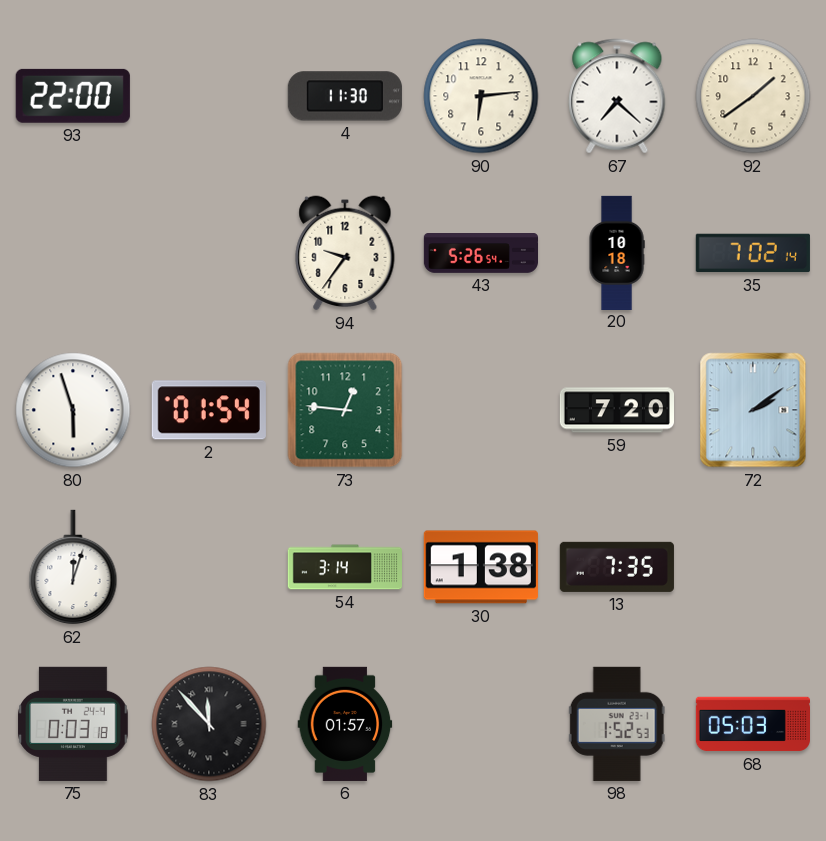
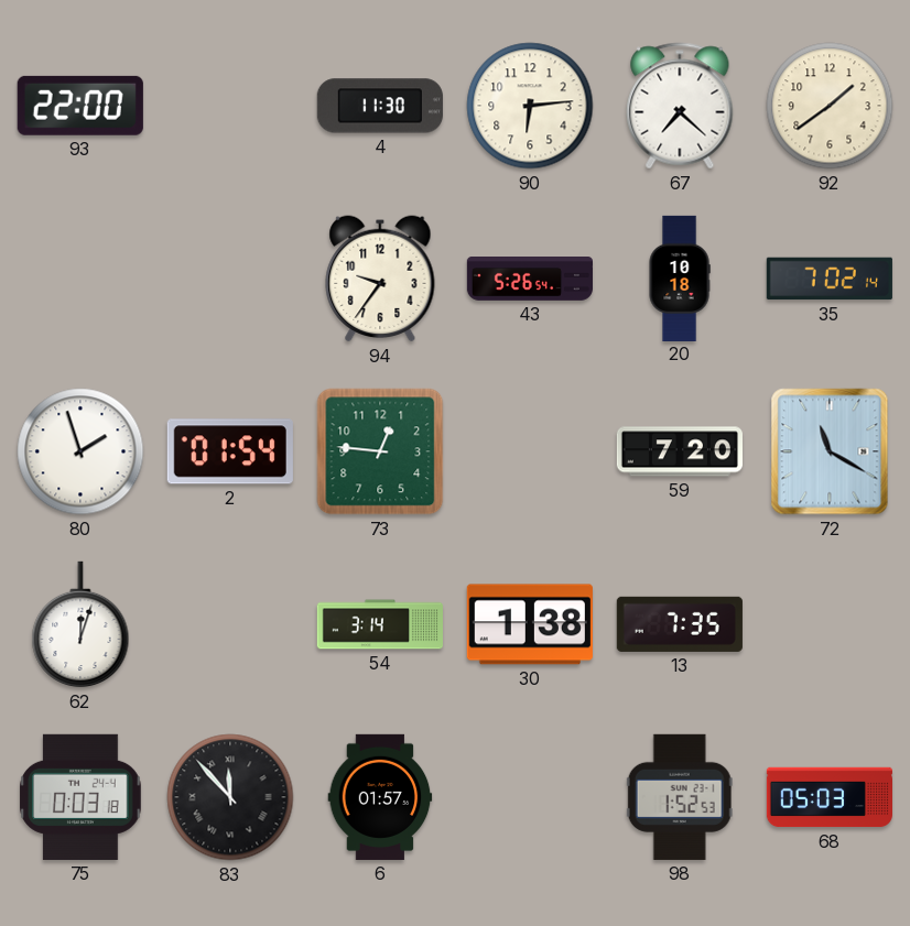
80: 5:57 -> 1:57
72: 2:09 -> 11:20
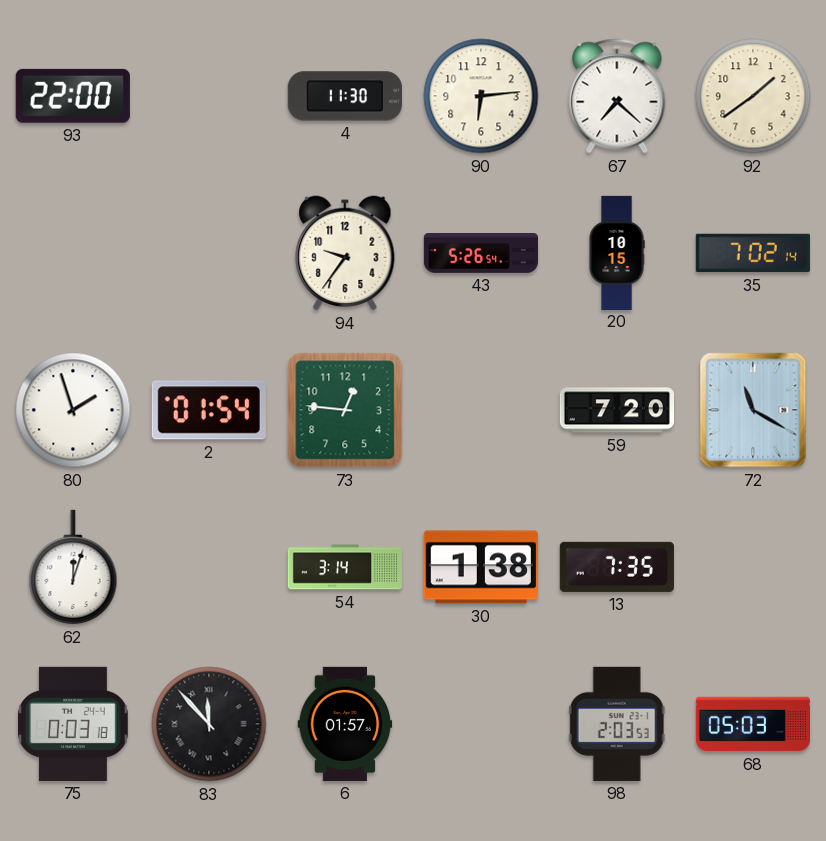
20: 10:18 -> 10:15
98: 1:52 -> 2:03
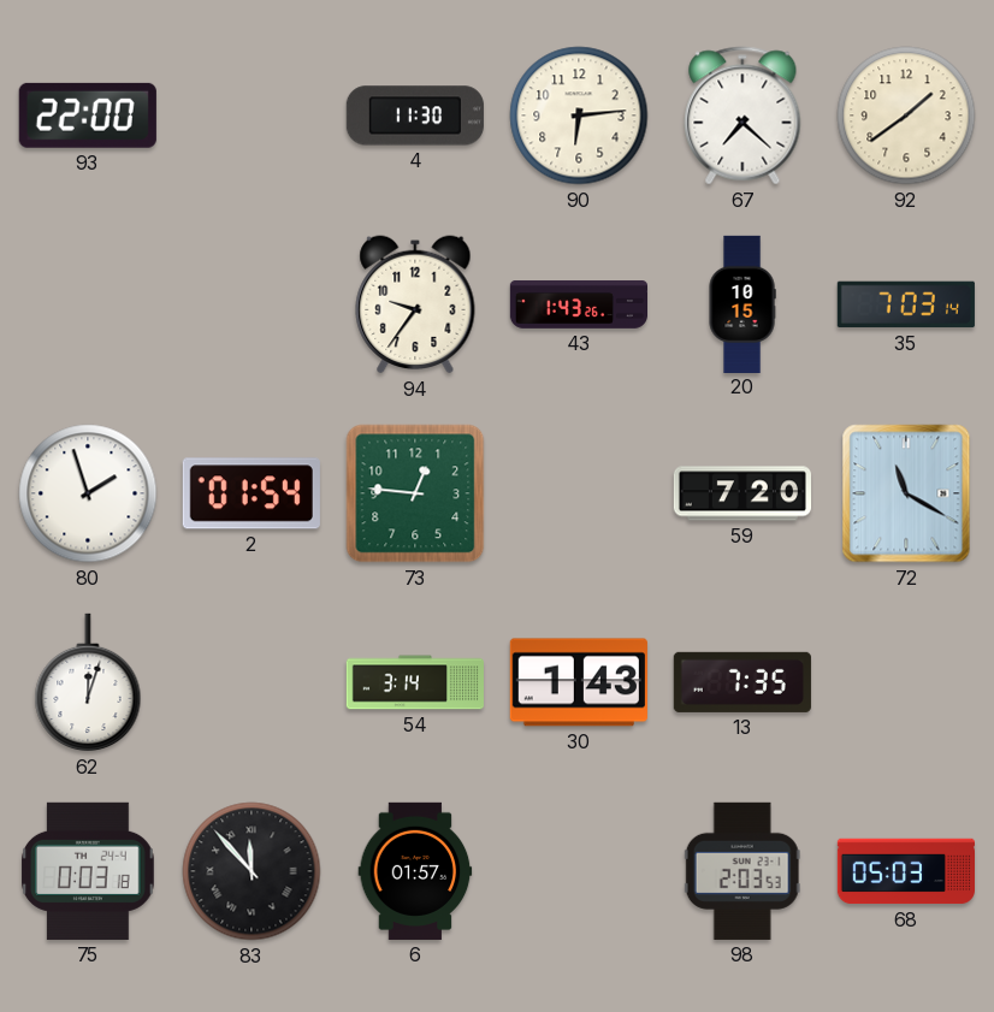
43: 5:26 -> 1:43
35: 7:02 -> 7:03
30: 1:38 -> 1:43
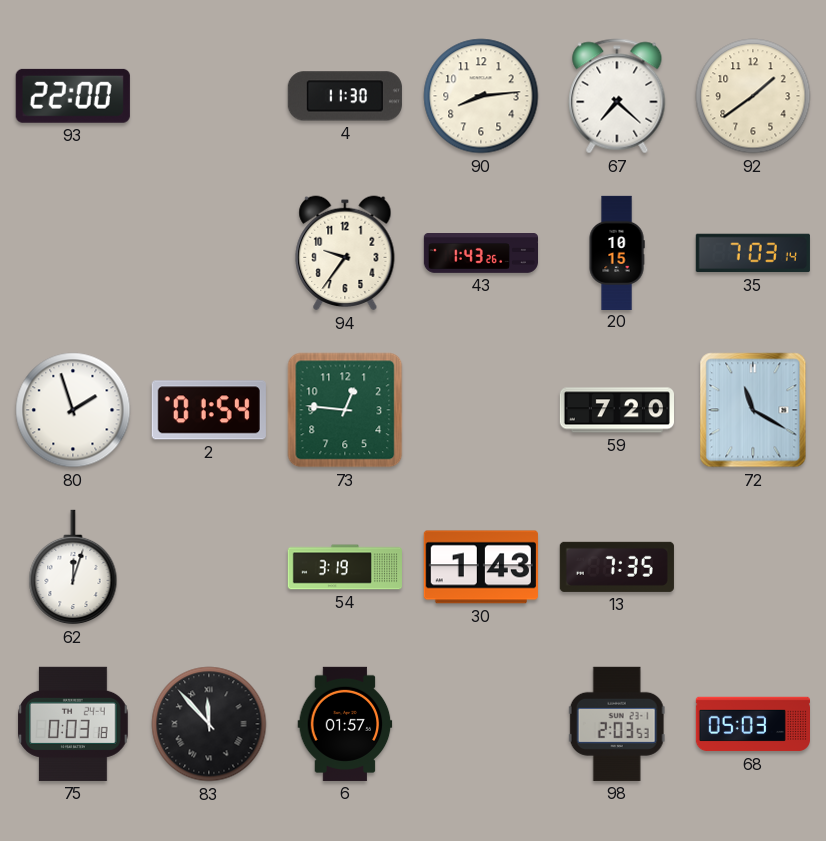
90: 6:14 -> 8:14
54: 3:14 -> 3:19
